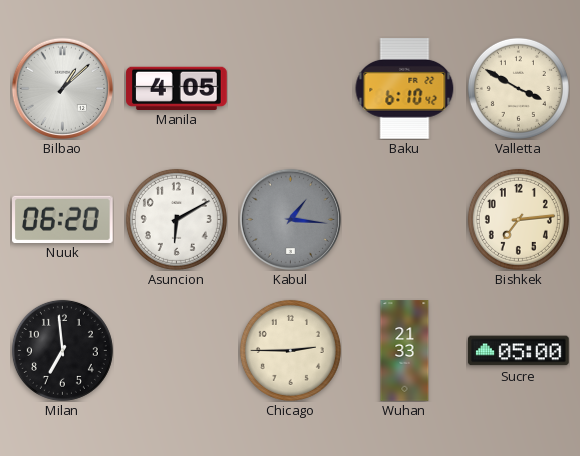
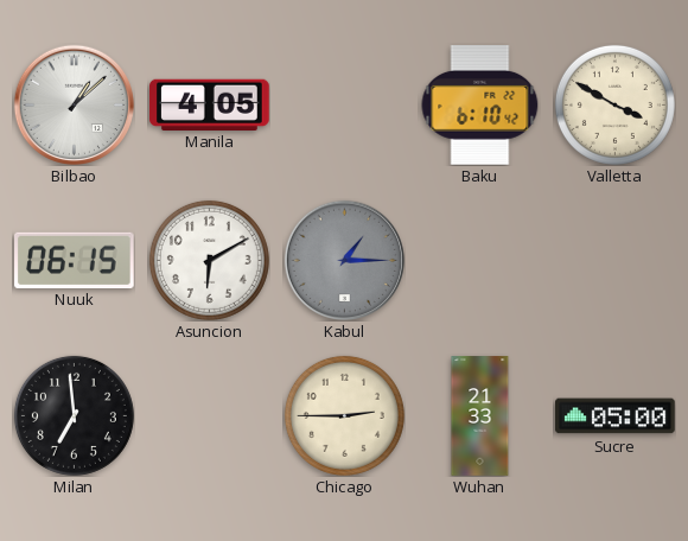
Nuuk: 06:20 -> 06:15
Kabul: 1:16 -> 1:15
Bishkek: 7:14 -> none
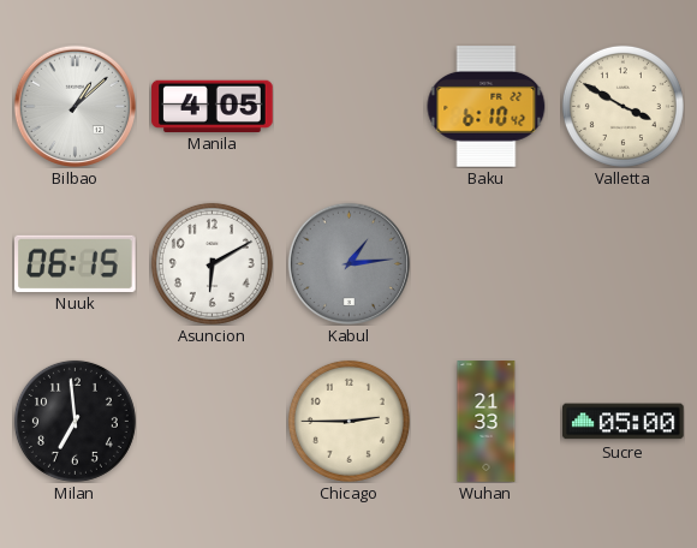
Kabul: 1:15 -> 1:14
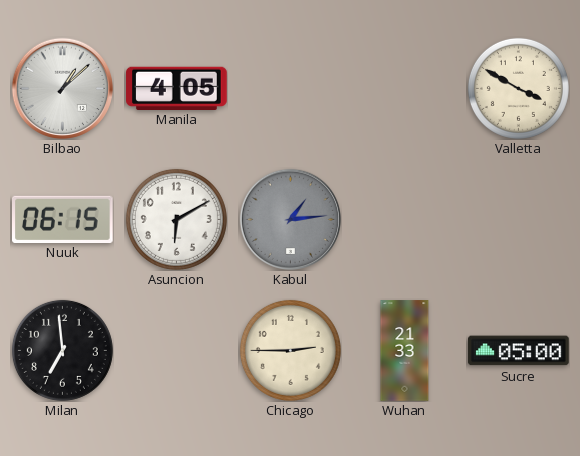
Baku: 6:10 -> none
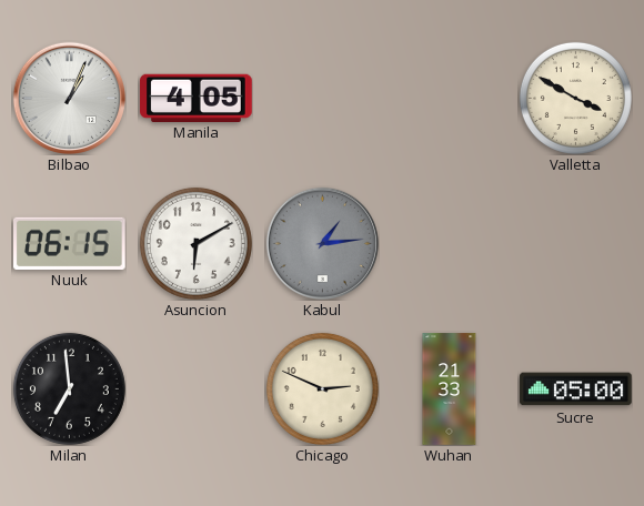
Bilbao: 1:08 -> 1:04
Chicago: 2:45 -> 2:49
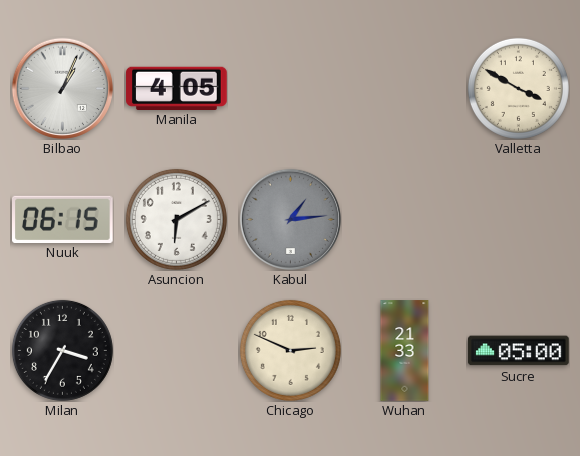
Milan: 6:59 -> 3:35
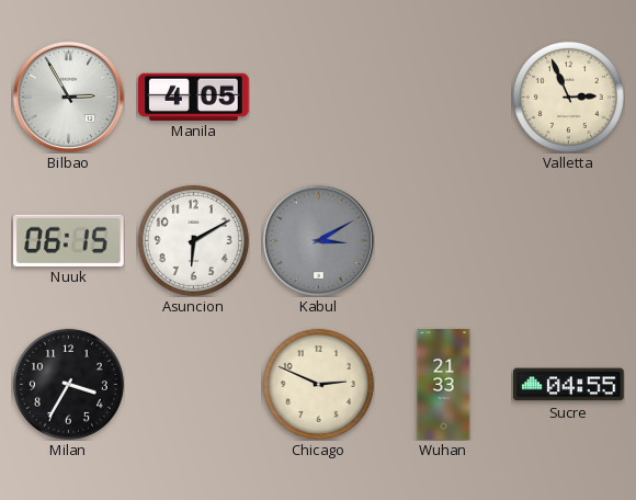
Bilbao: 1:04 -> 2:55
Valletta: 3:50 -> 2:56
Kabul: 1:14 -> 3:10
Sucre: 05:00 -> 04:55
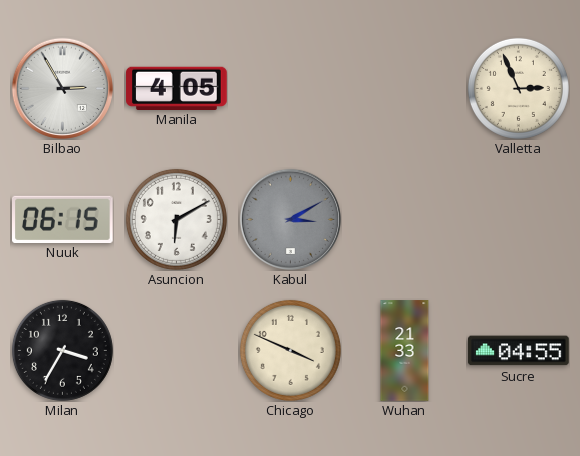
Chicago: 2:49 -> 3:49
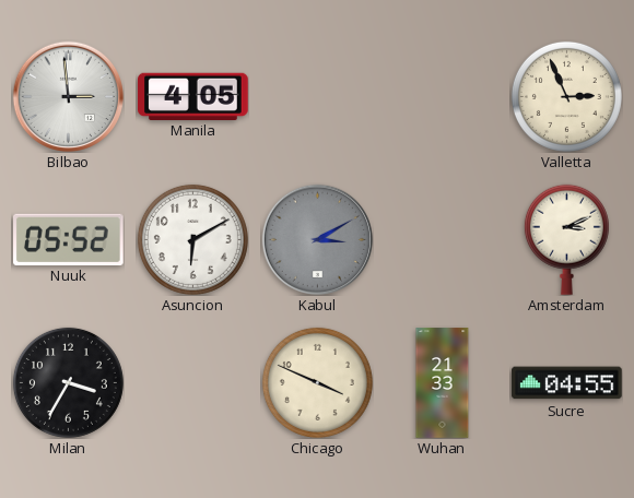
Bilbao: 2:55 -> 2:59
Nuuk: 06:15 -> 05:52
Amsterdam: none -> 3:11
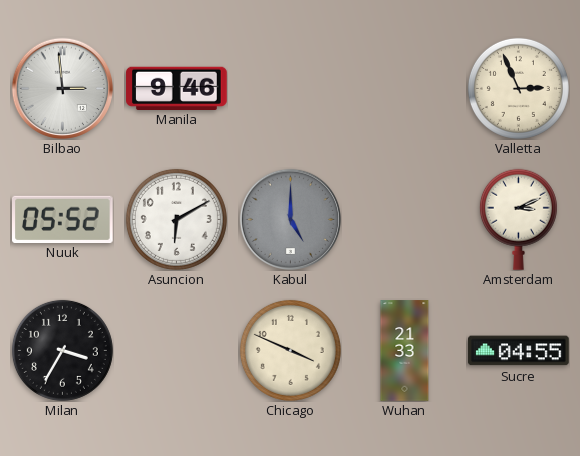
Manila: 4:05 -> 9:46
Kabul: 3:10 -> 5:00
